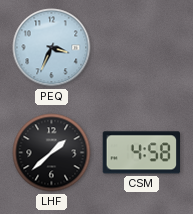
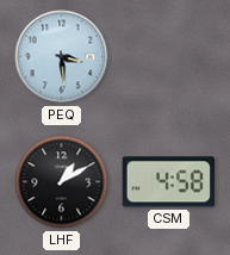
PEQ: 3:34 -> 3:29
LHF: 1:38 -> 1:10
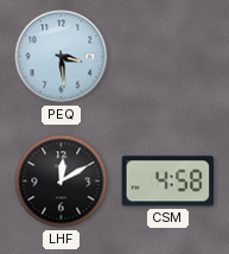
LHF: 1:10 -> 12:10
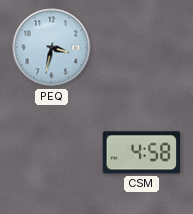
PEQ: 3:29 -> 3:32
LHF: 12:10 -> none
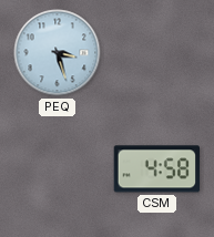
PEQ: 3:32 -> 3:27
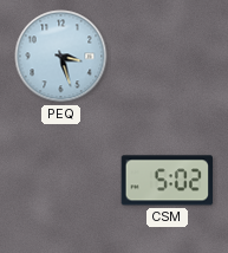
CSM: 4:58 -> 5:02
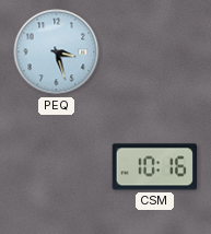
CSM: 5:02 -> 10:16
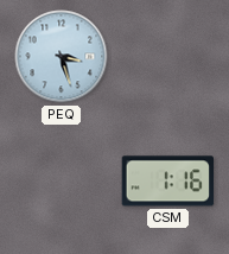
CSM: 10:16 -> 1:16
